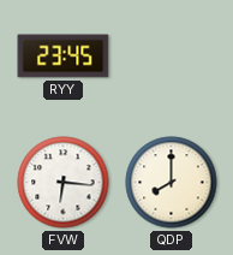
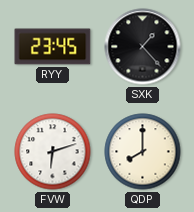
SXK: none -> 1:23
FVW: 6:16 -> 6:12
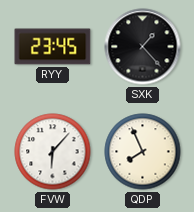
FVW: 6:12 -> 6:07
QDP: 8:00 -> 7:56
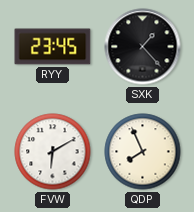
FVW: 6:07 -> 6:10
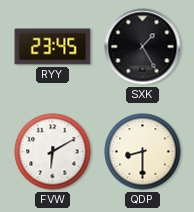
SXK: 1:23 -> 1:25
QDP: 7:56 -> 8:30
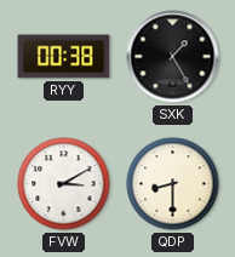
RYY: 23:45 -> 00:38
FVW: 6:10 -> 3:10
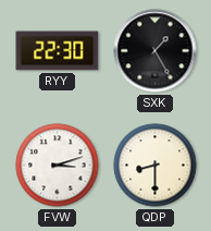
RYY: 00:38 -> 22:30
FVW: 3:10 -> 3:12
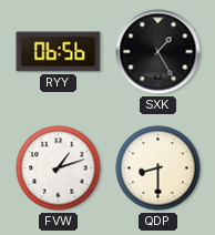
RYY: 22:30 -> 06:56
FVW: 3:12 -> 1:12
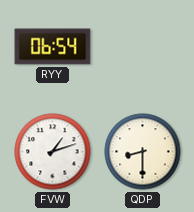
RYY: 06:56 -> 06:54
SXK: 1:25 -> none
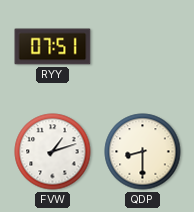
RYY: 06:54 -> 07:51
